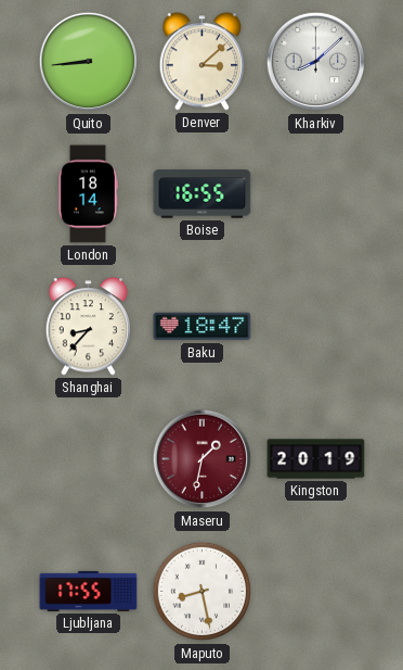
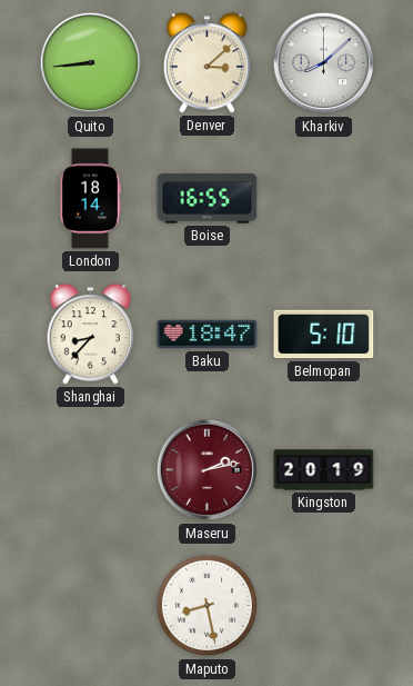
Belmopan: none -> 5:10
Maseru: 1:32 -> 2:13
Ljubljana: 17:55 -> none
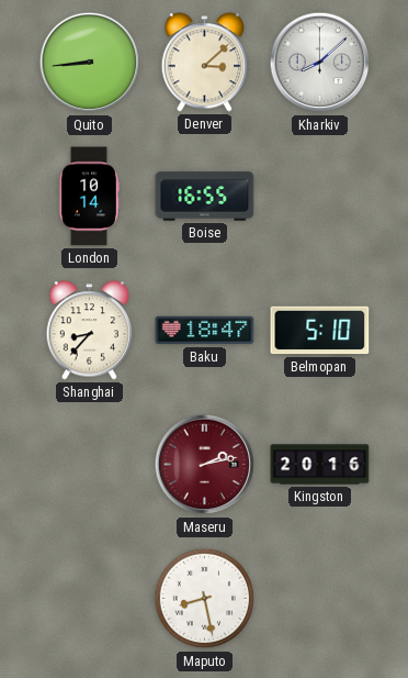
London: 18:14 -> 10:14
Kingston: 20:19 -> 20:16
